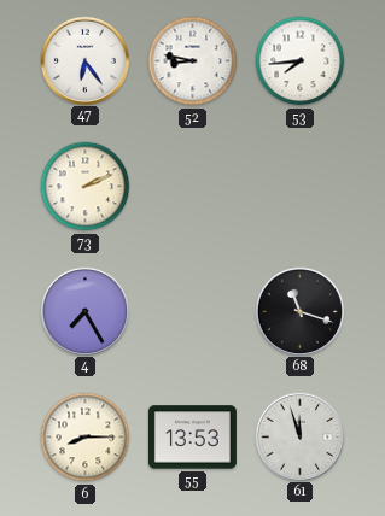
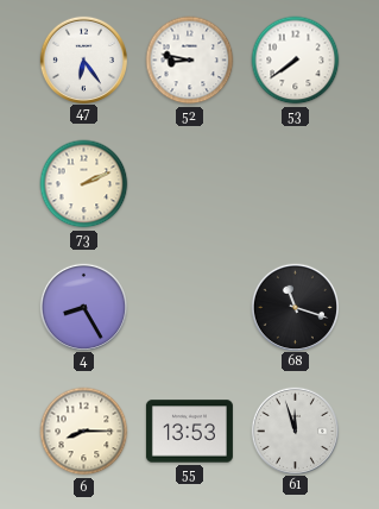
53: 7:44 -> 7:39
4: 7:25 -> 8:25
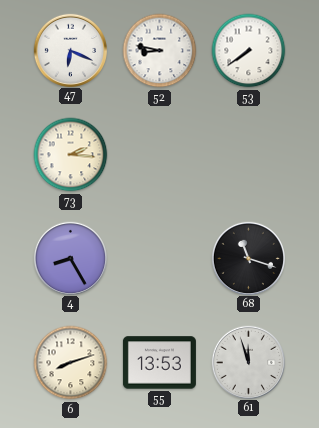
47: 6:24 -> 6:19
73: 2:11 -> 2:16
6: 8:15 -> 8:12
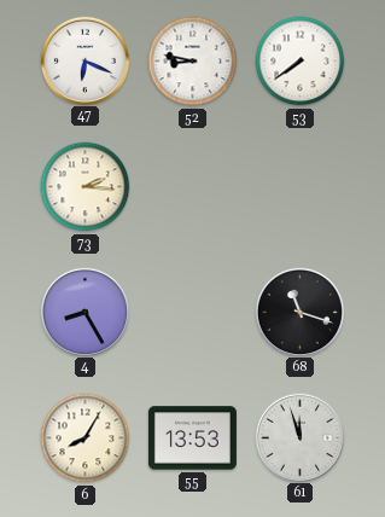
6: 8:12 -> 8:05
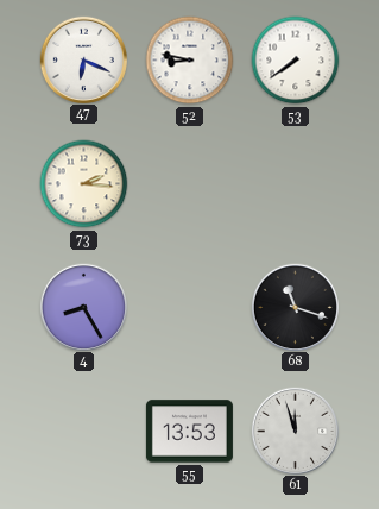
6: 8:05 -> none
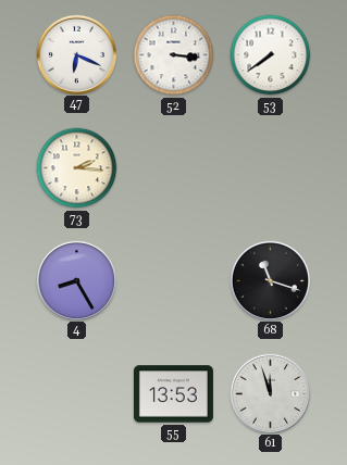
52: 8:47 -> 3:16
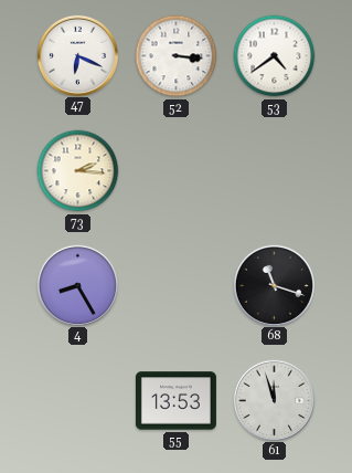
53: 7:39 -> 4:39
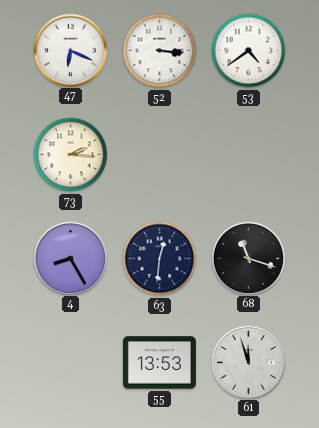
63: none -> 12:31
